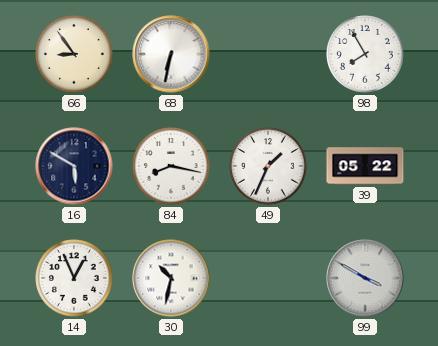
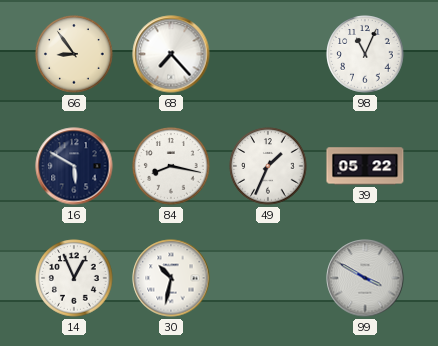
68: 6:32 -> 7:23
98: 7:55 -> 11:04
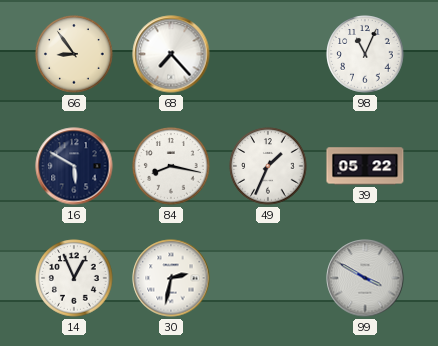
30: 10:32 -> 2:32
